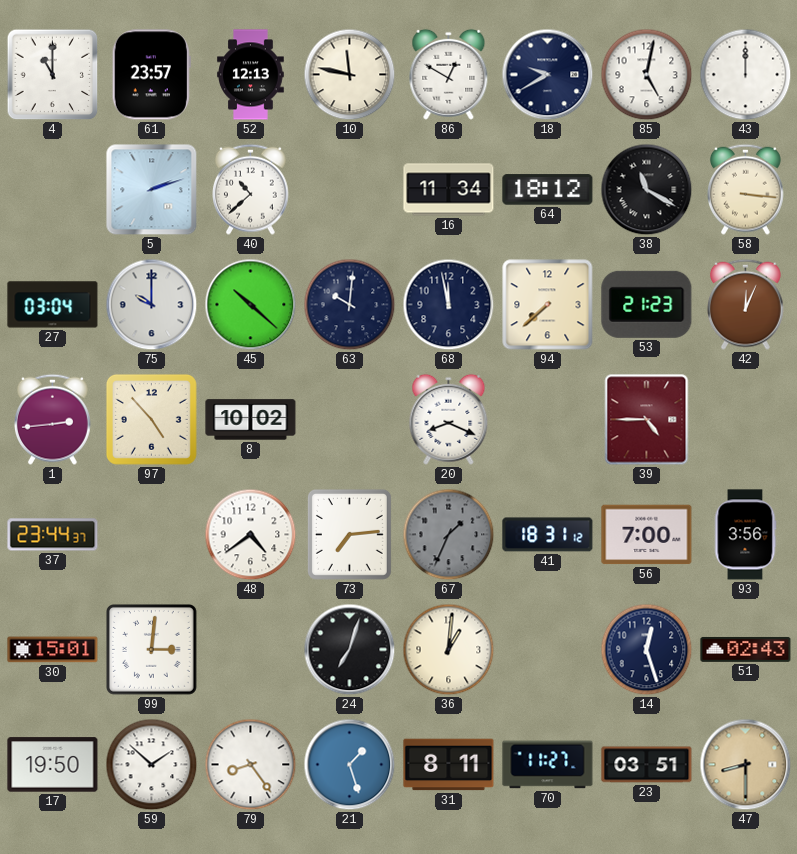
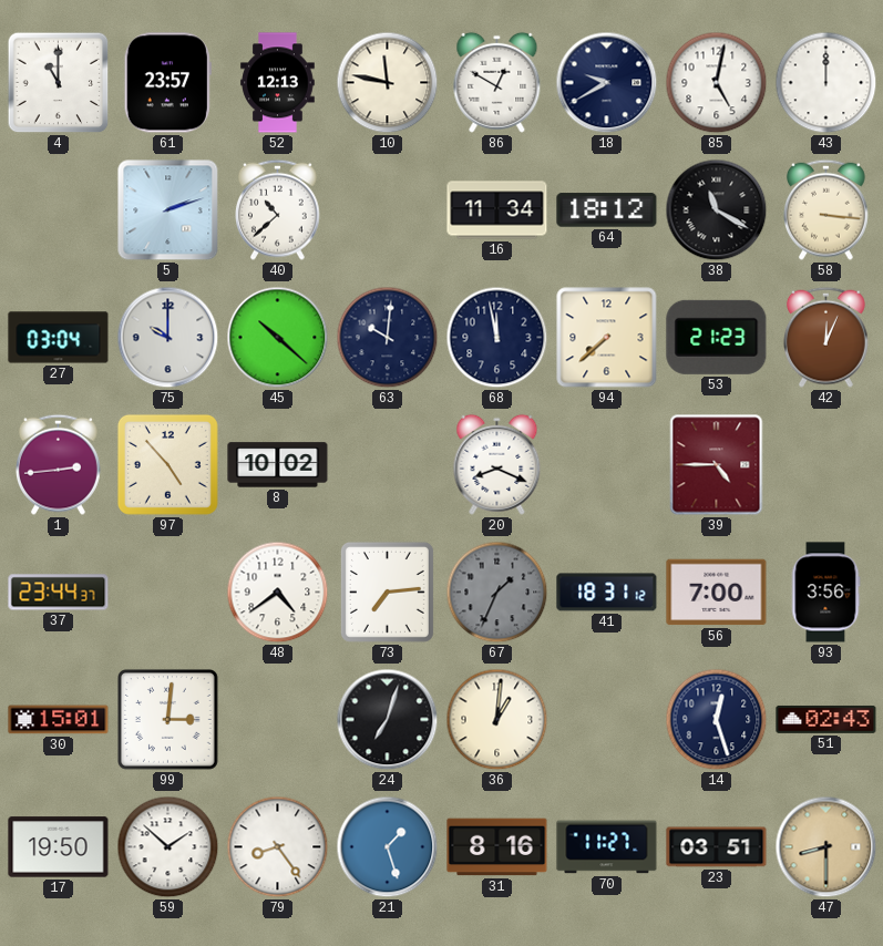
31: 8:11 -> 8:16
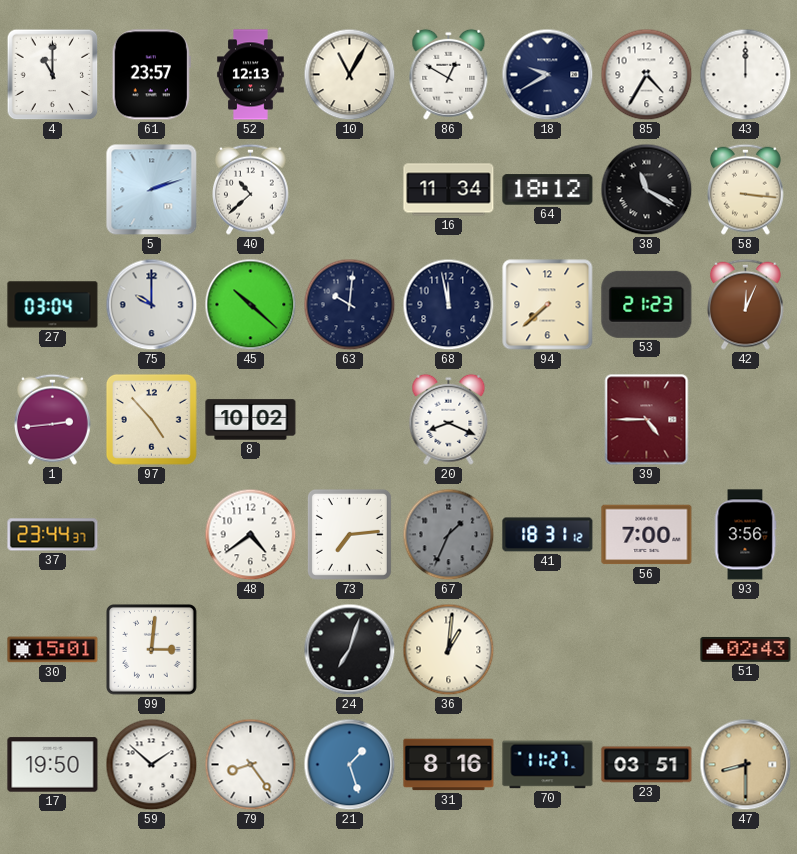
10: 11:47 -> 11:05
85: 5:02 -> 4:35
14: 12:27 -> none
